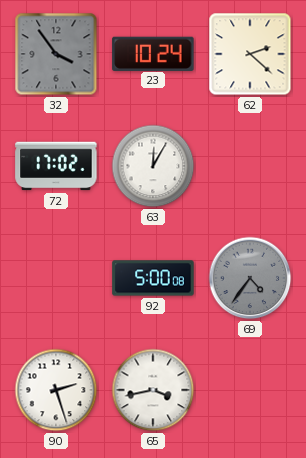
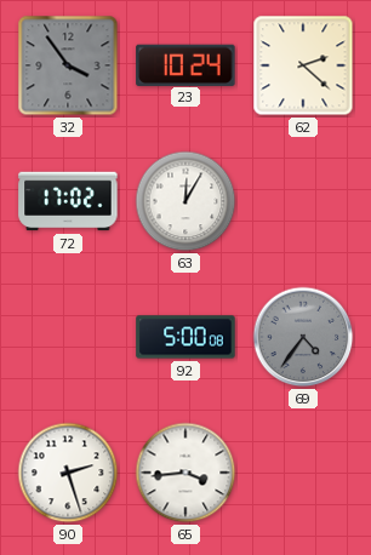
65: 3:43 -> 3:44
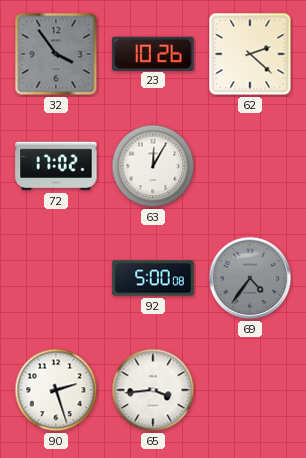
23: 10:24 -> 10:26
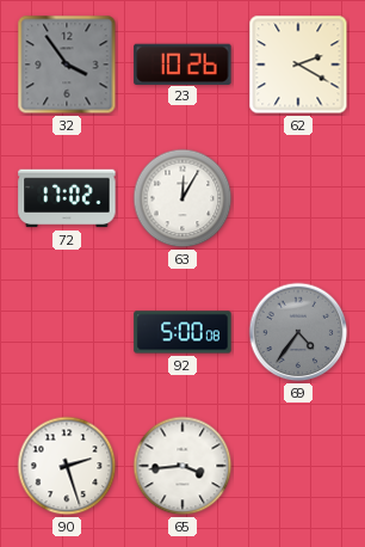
62: 2:22 -> 2:20
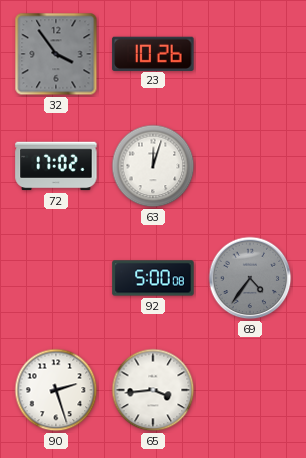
62: 2:20 -> none
63: 12:05 -> 12:03
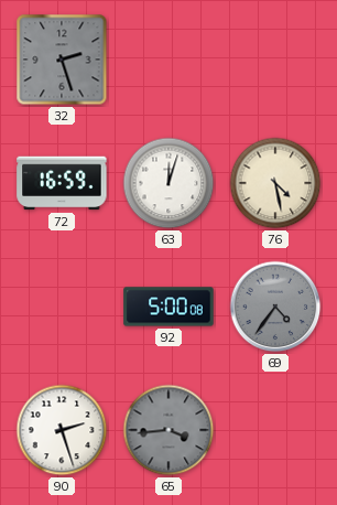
32: 3:54 -> 2:27
23: 10:26 -> none
72: 17:02 -> 16:59
76: none -> 4:28
65 dial: white -> grey
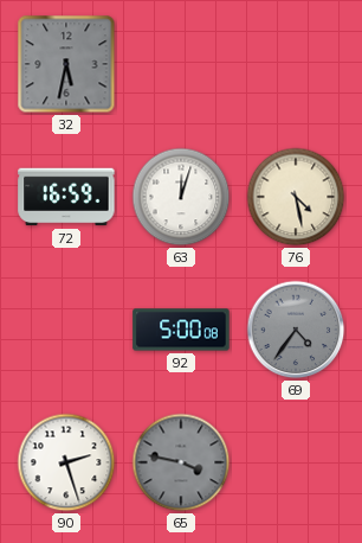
32: 2:27 -> 5:32
65: 3:44 -> 3:47
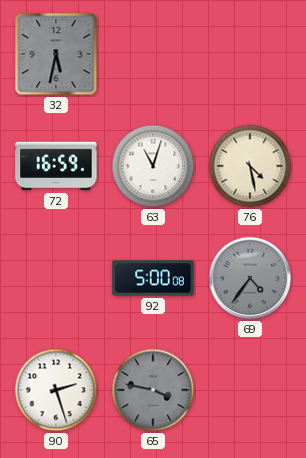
63: 12:03 -> 11:03
